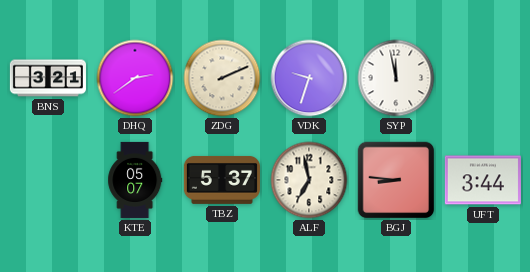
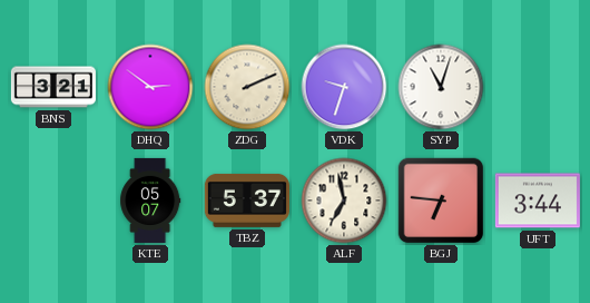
DHQ: 2:39 -> 2:51
SYP: 11:58 -> 11:03
BGJ: 8:46 -> 6:46
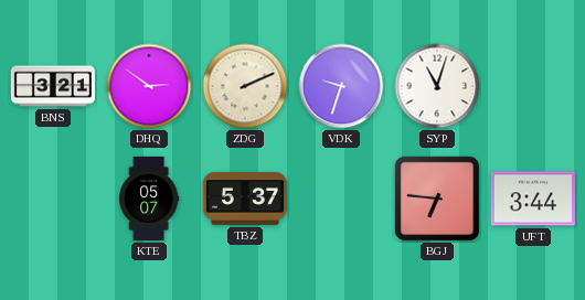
ALF: 6:58 -> none
